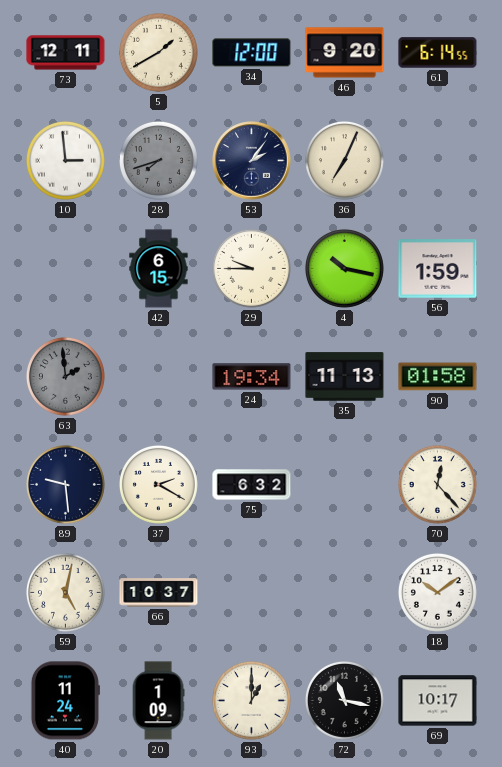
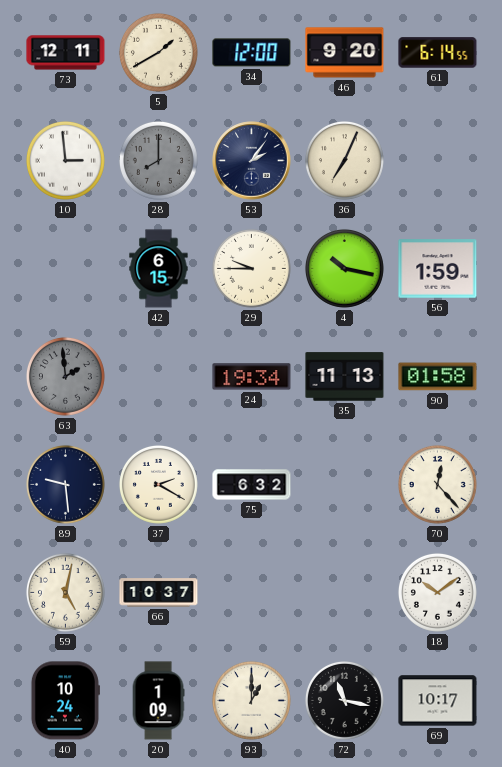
28: 7:42 -> 8:00
40: 11:24 -> 10:24
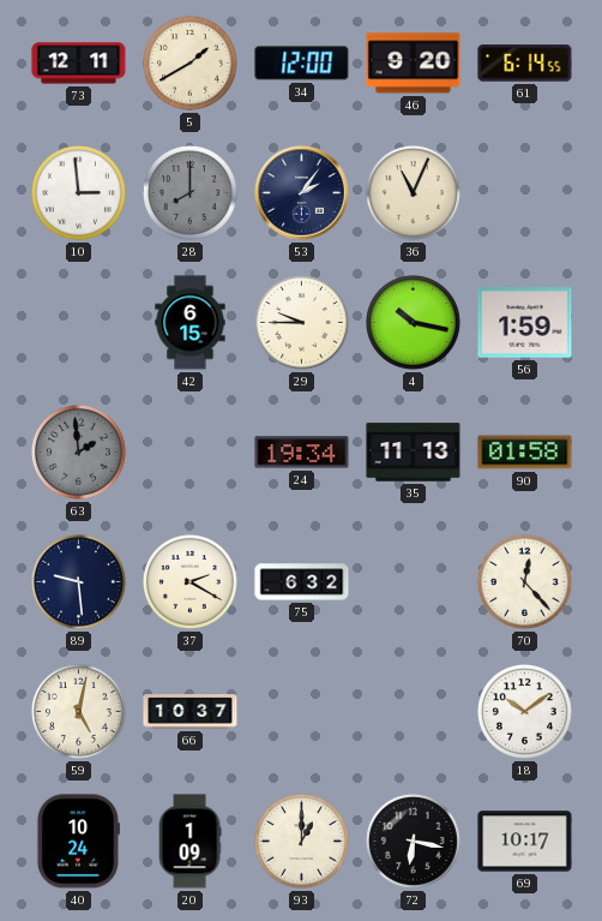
36: 7:04 -> 11:04
72: 11:17 -> 6:17
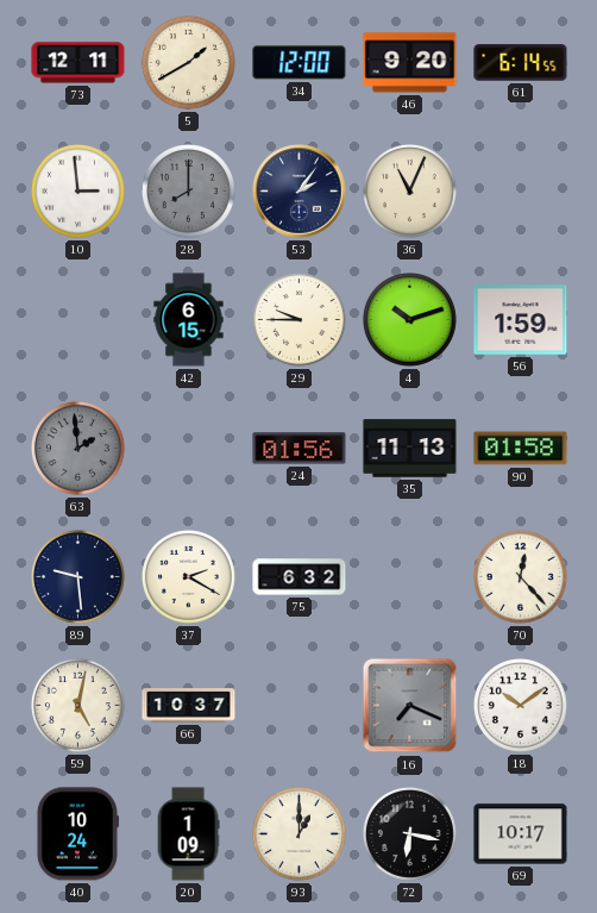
4: 10:17 -> 10:12
24: 19:34 -> 01:56
16: none -> 7:19
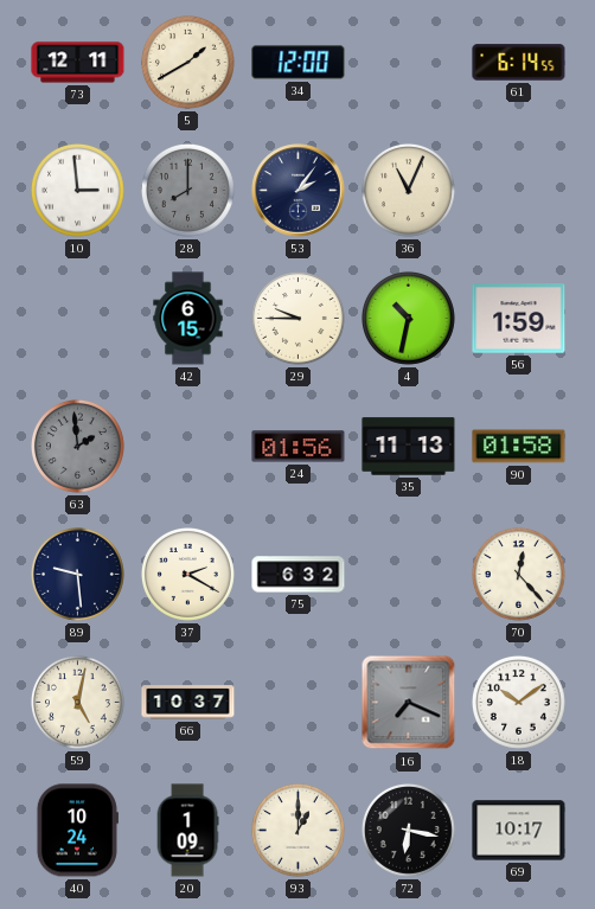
46: 9:20 -> none
4: 10:12 -> 10:32
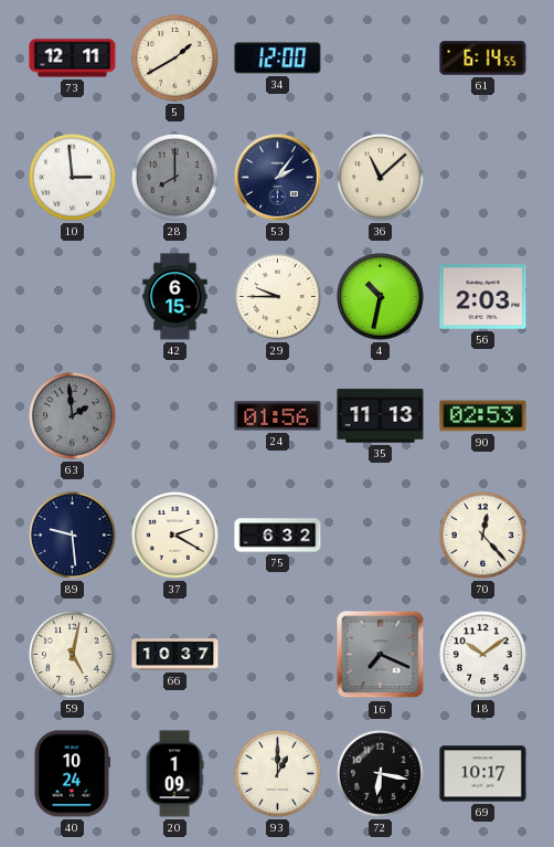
36: 11:04 -> 11:08
56: 1:59 -> 2:03
90: 01:58 -> 02:53
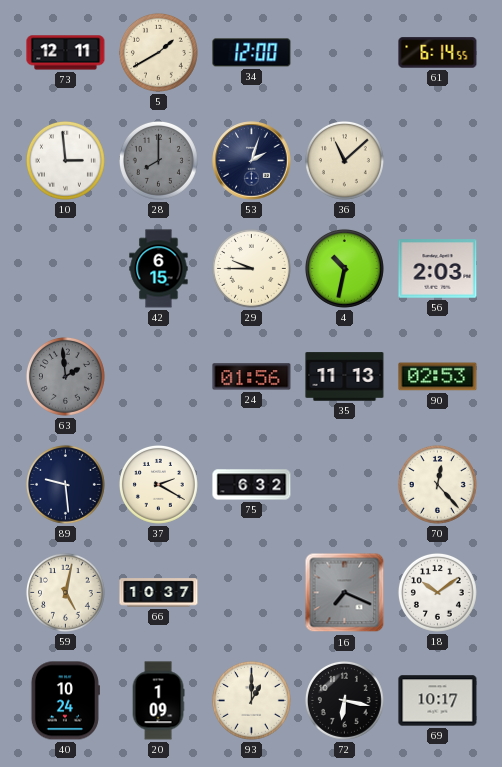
53: 2:06 -> 2:03
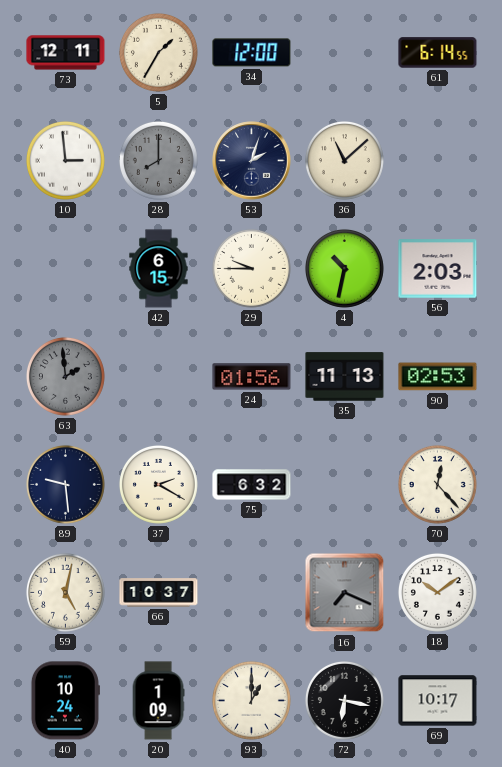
5: 1:40 -> 1:35
